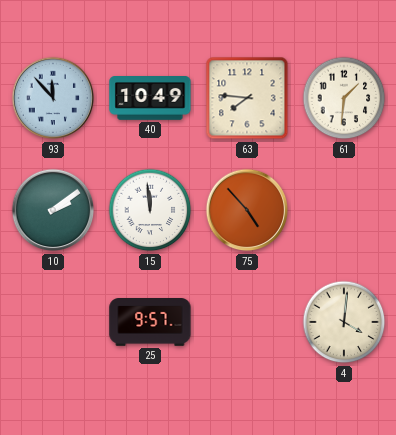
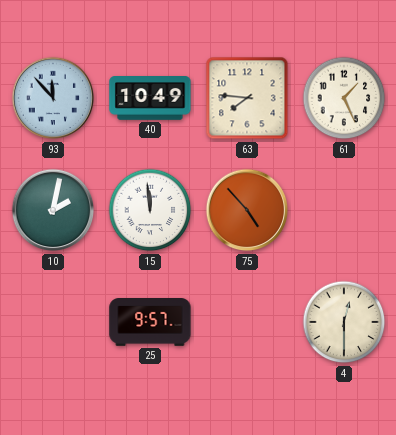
61: 1:31 -> 1:26
10: 2:09 -> 2:02
4: 4:01 -> 12:30
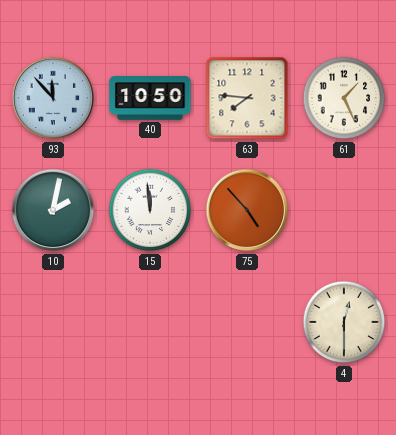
40: 10:49 -> 10:50
25: 9:57 -> none
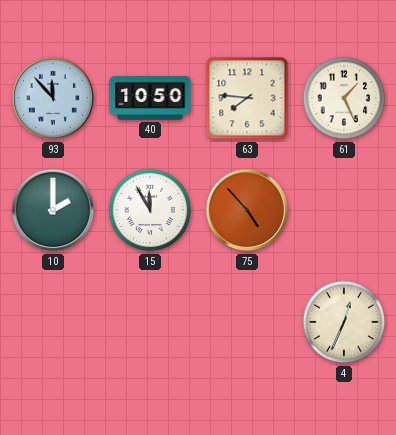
10: 2:02 -> 2:00
15: 11:59 -> 11:55
4: 12:30 -> 12:34
